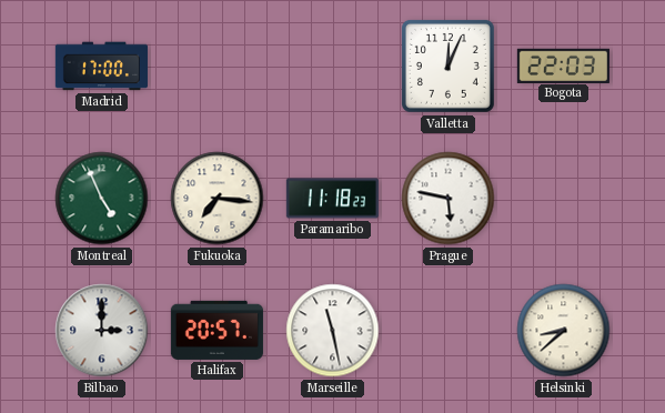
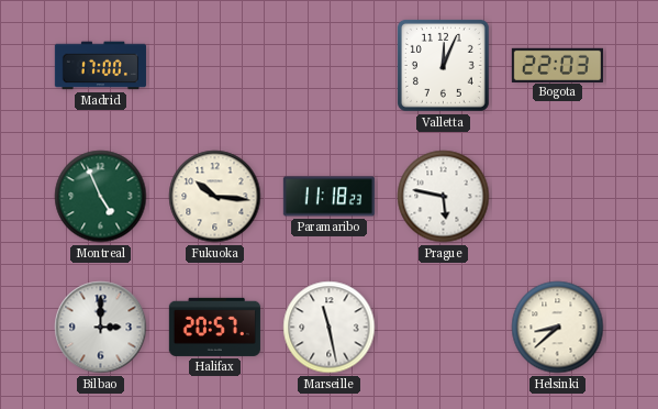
Fukuoka: 7:16 -> 10:16
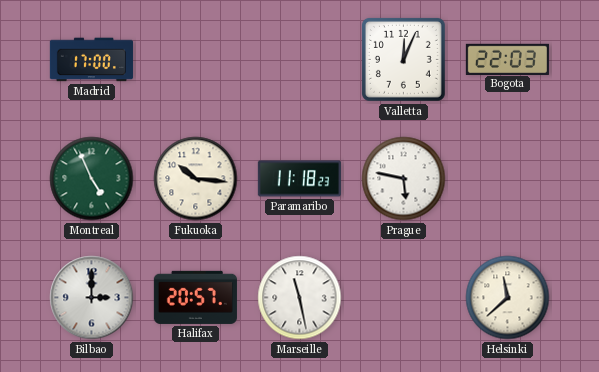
Helsinki: 8:38 -> 11:38
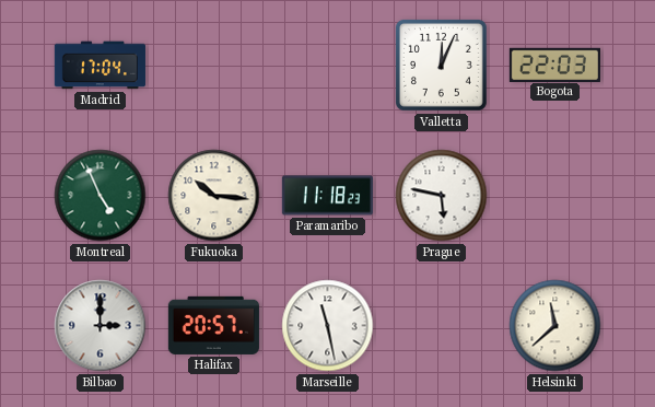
Madrid: 17:00 -> 17:04
